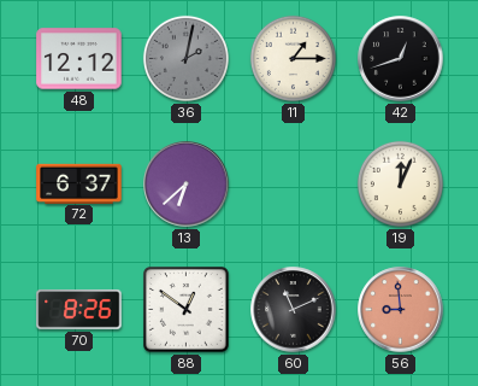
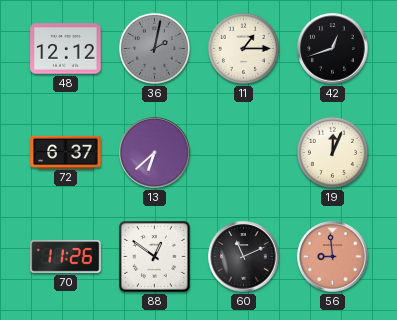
70: 8:26 -> 11:26
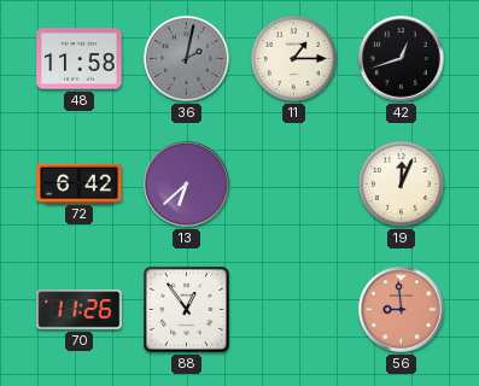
48: 12:12 -> 11:58
72: 6:37 -> 6:42
88: 12:51 -> 12:54
60: 11:11 -> none
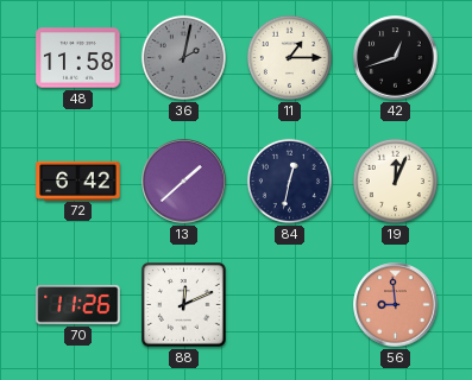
13: 6:38 -> 1:38
84: none -> 12:32
88: 12:54 -> 12:11
